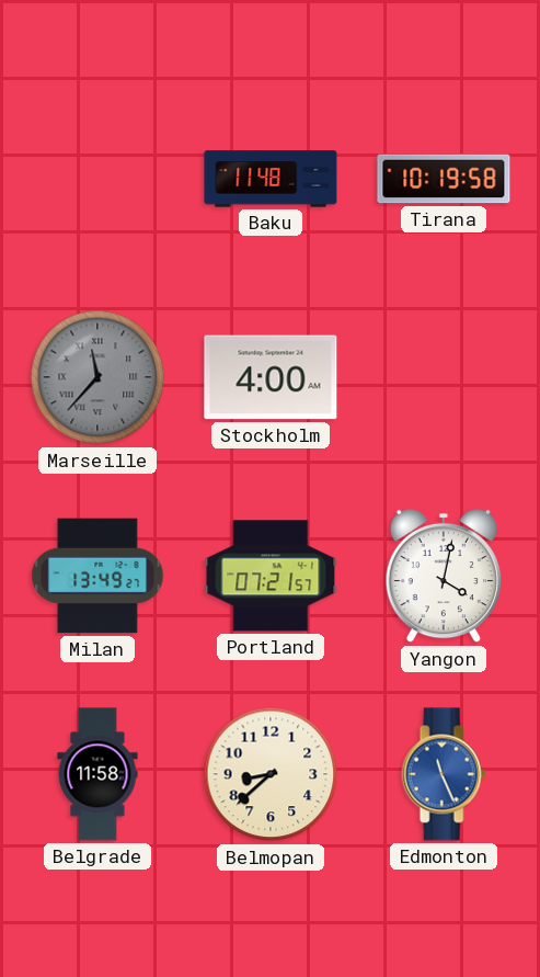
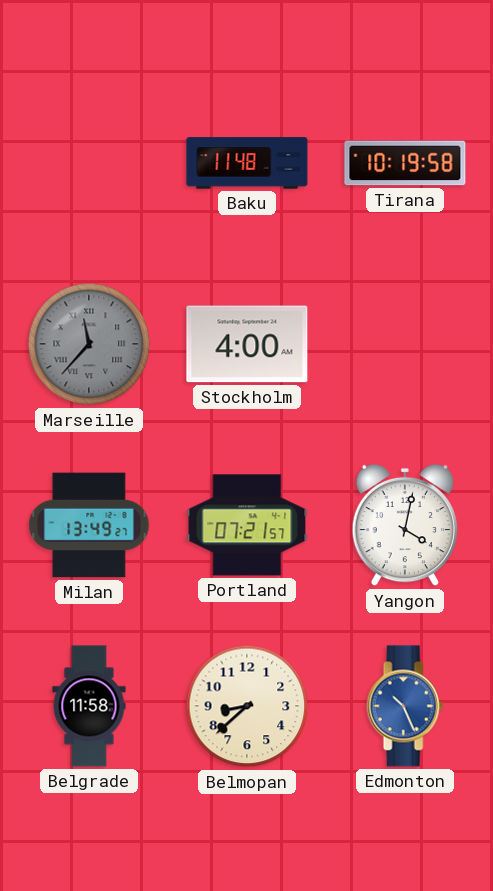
Edmonton: 11:26 -> 10:26
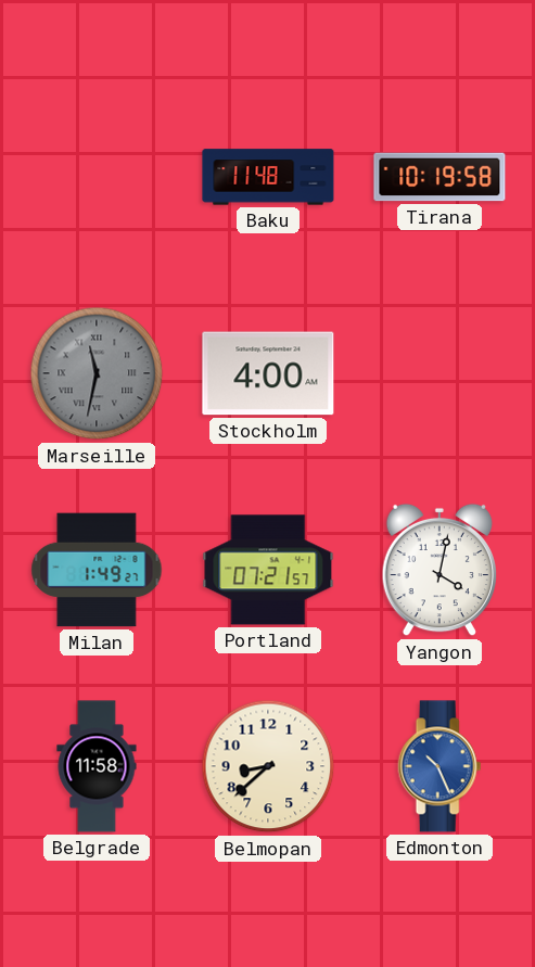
Marseille: 11:37 -> 11:32
Milan: 13:49 -> 1:49
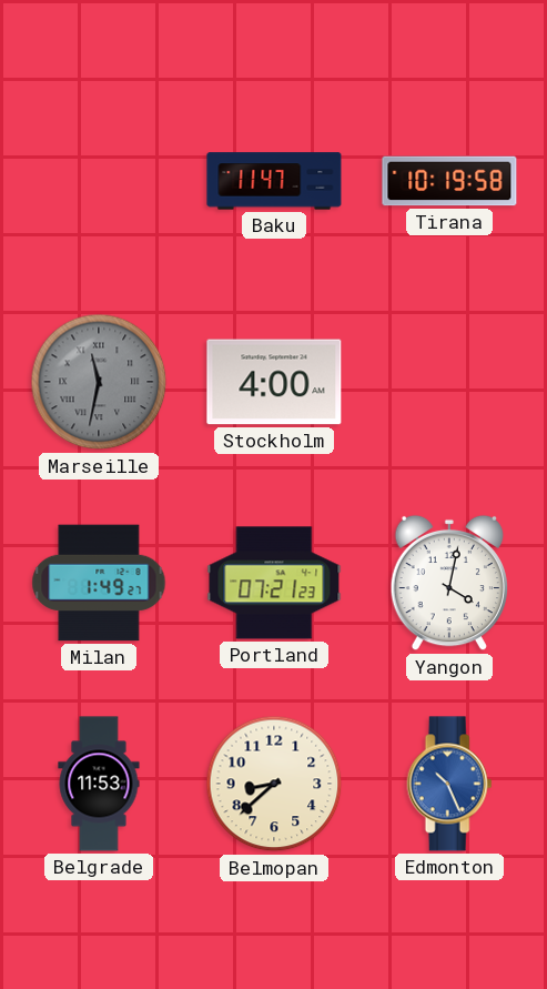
Baku: 11:48 -> 11:47
Portland: 07:21:57 -> 07:21:23
Belgrade: 11:58 -> 11:53
